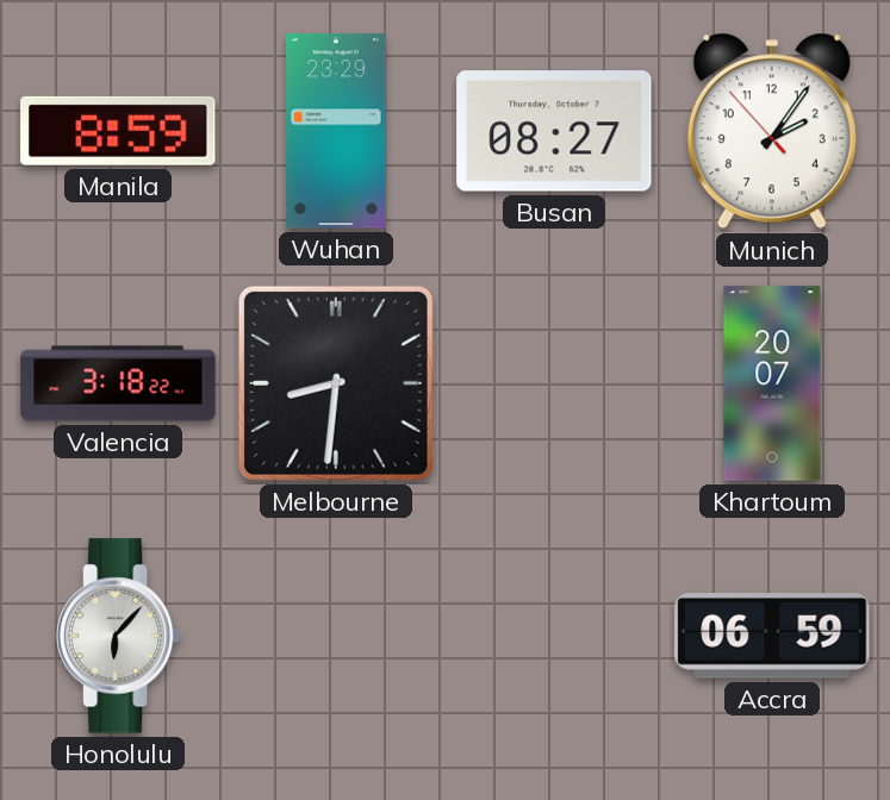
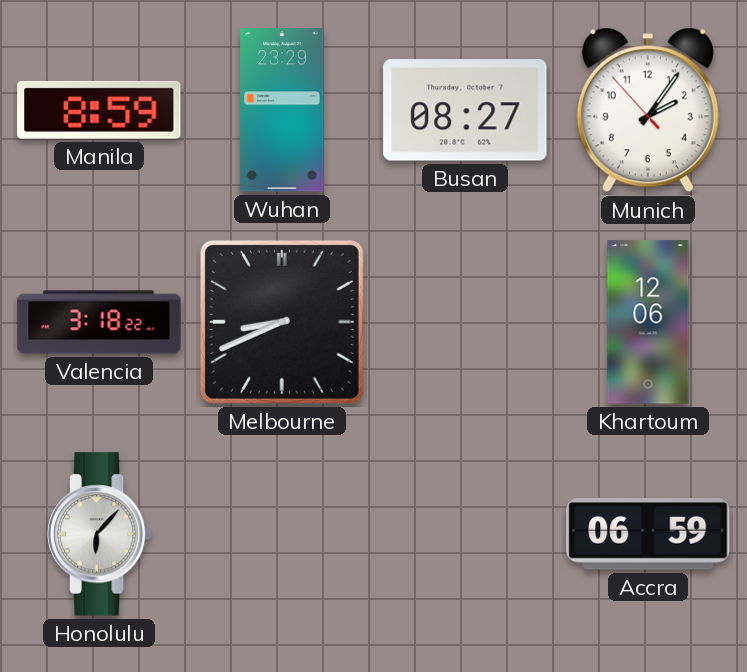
Melbourne: 8:31 -> 8:41
Khartoum: 20:07 -> 12:06
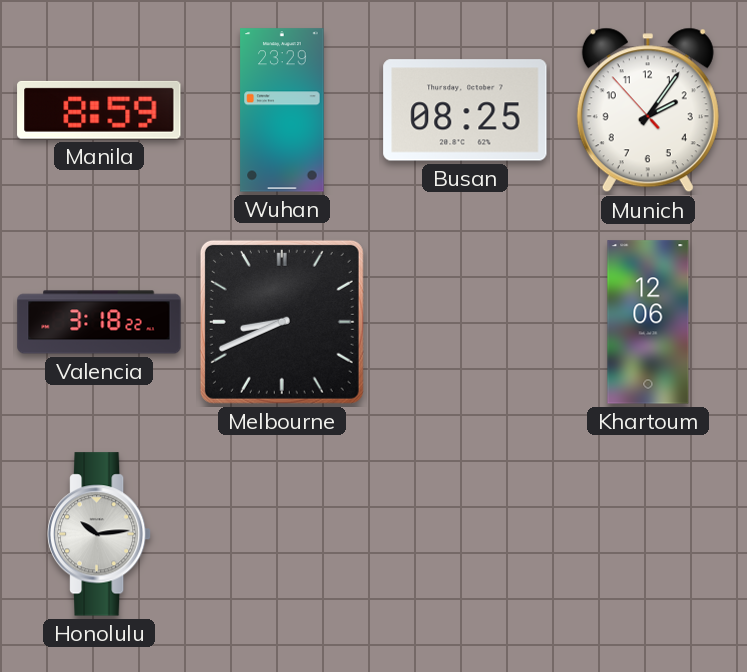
Busan: 08:27 -> 08:25
Honolulu: 6:07 -> 10:14
Accra: 06:59 -> none
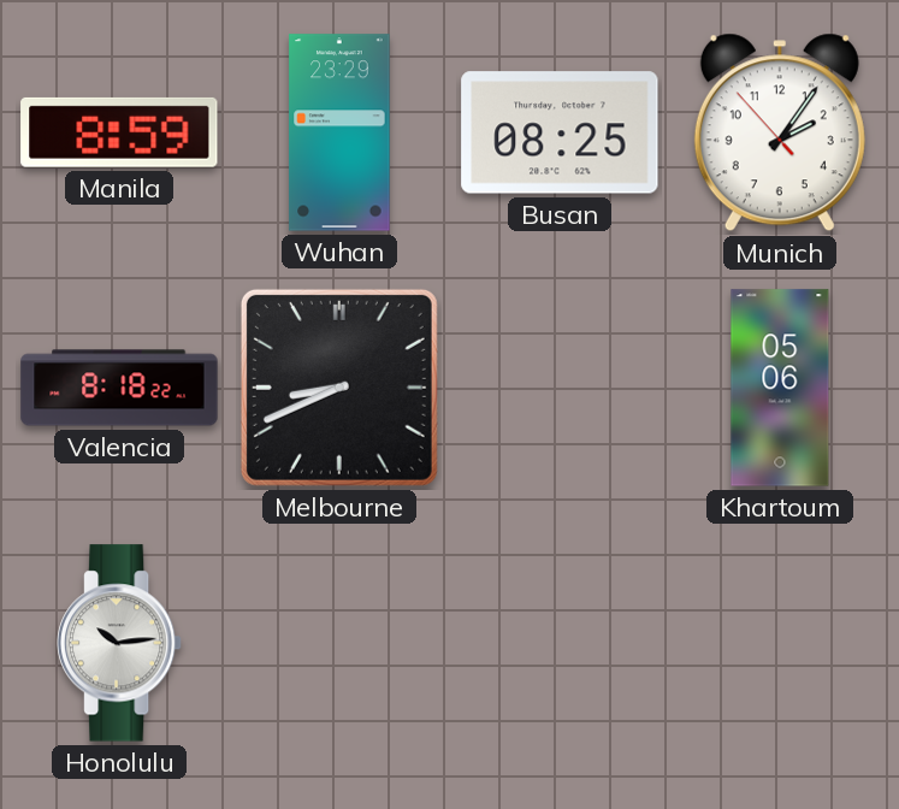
Valencia: 3:18 -> 8:18
Khartoum: 12:06 -> 05:06
